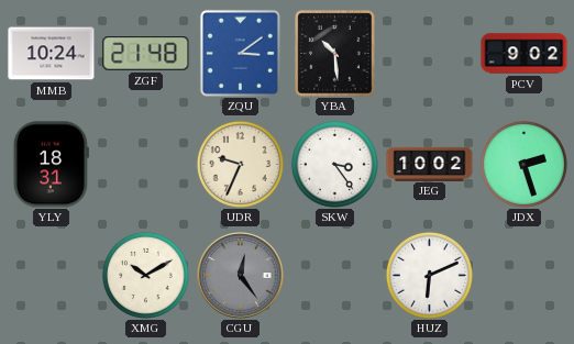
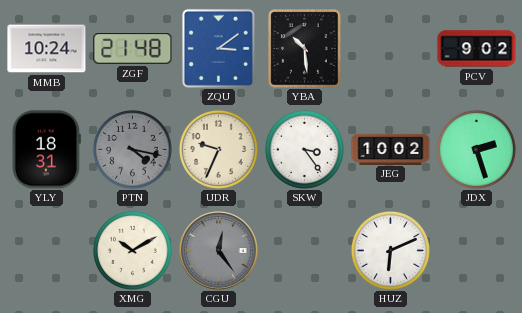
PTN: none -> 4:17
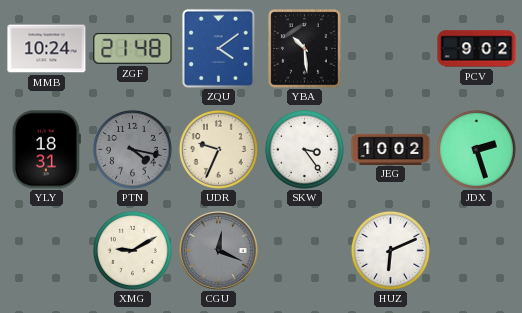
ZQU: 3:09 -> 4:09
XMG: 10:10 -> 9:10
CGU: 12:24 -> 12:19
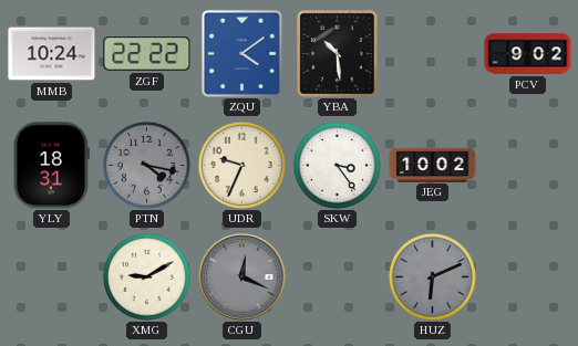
ZGF: 21:48 -> 22:22
JDX: 2:27 -> none
HUZ dial: white -> grey
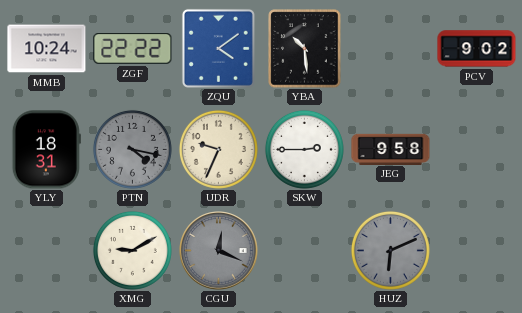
SKW: 3:24 -> 2:45
JEG: 10:02 -> 9:58
